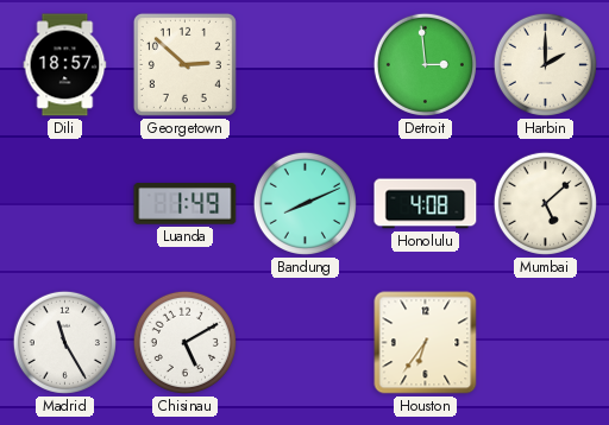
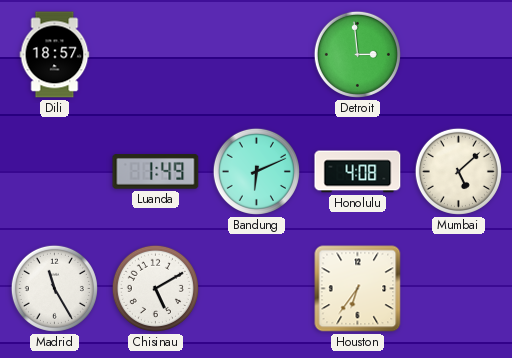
Georgetown: 2:52 -> none
Harbin: 2:00 -> none
Bandung: 8:11 -> 6:11
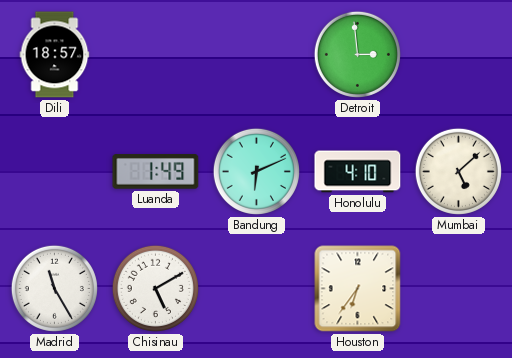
Honolulu: 4:08 -> 4:10
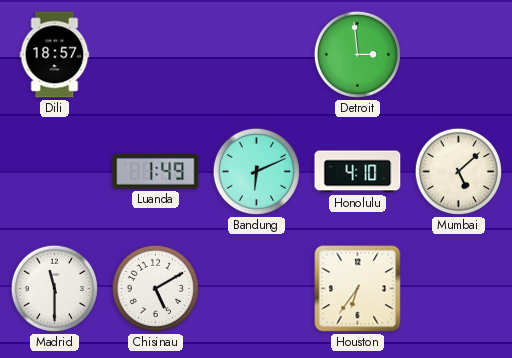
Madrid: 11:25 -> 11:30
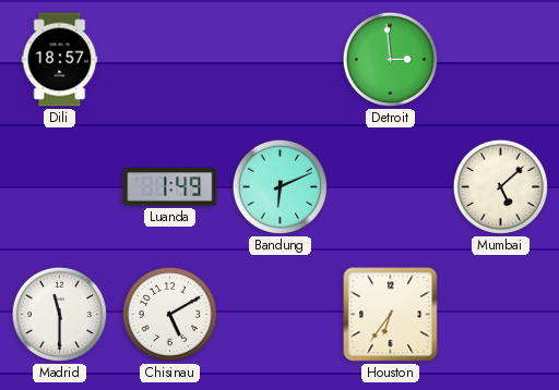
Honolulu: 4:10 -> none
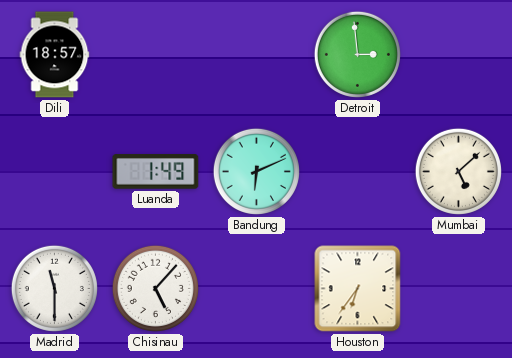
Chisinau: 5:10 -> 5:07
